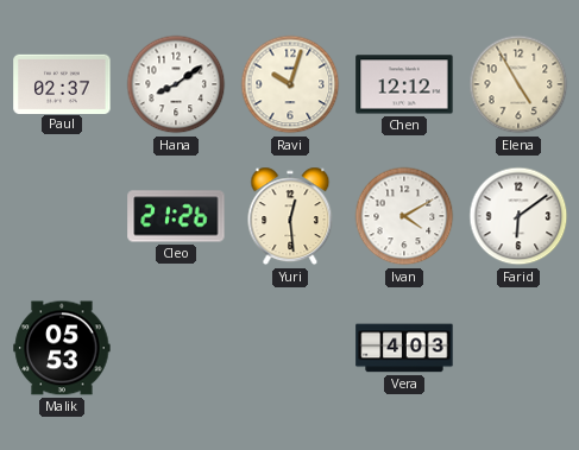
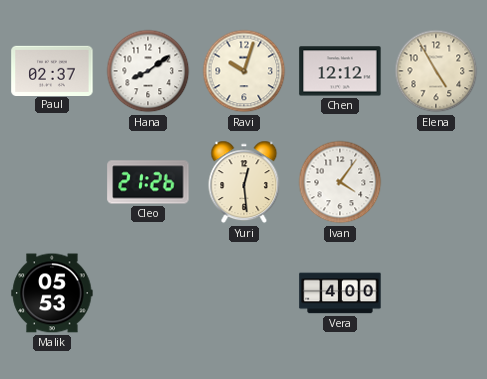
Ivan: 4:10 -> 4:06
Farid: 6:09 -> none
Vera: 4:03 -> 4:00
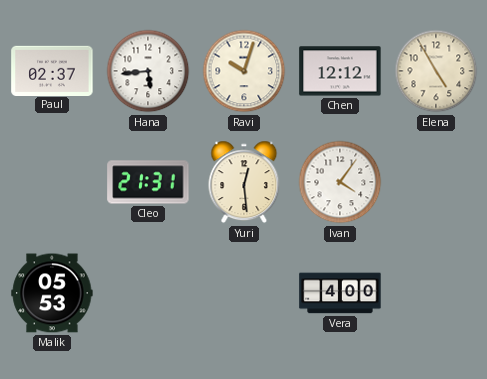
Hana: 8:09 -> 5:44
Cleo: 21:26 -> 21:31
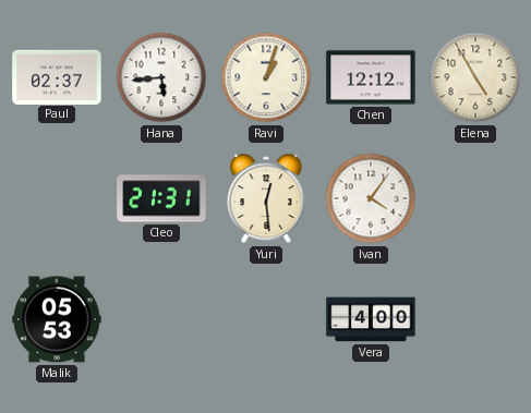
Ravi: 10:03 -> 1:03
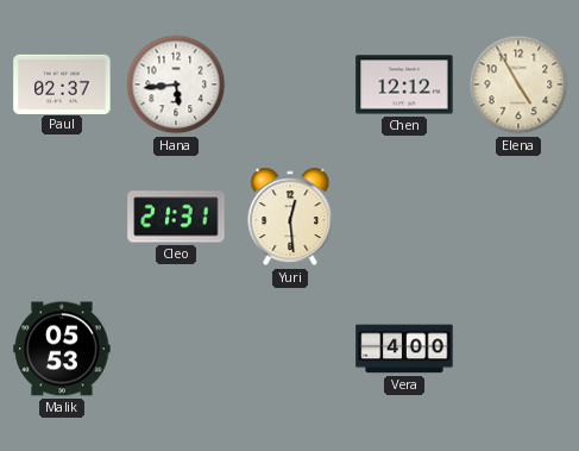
Ravi: 1:03 -> none
Ivan: 4:06 -> none
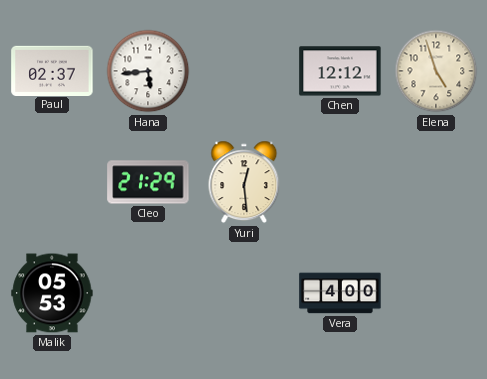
Elena: 4:55 -> 4:57
Cleo: 21:31 -> 21:29
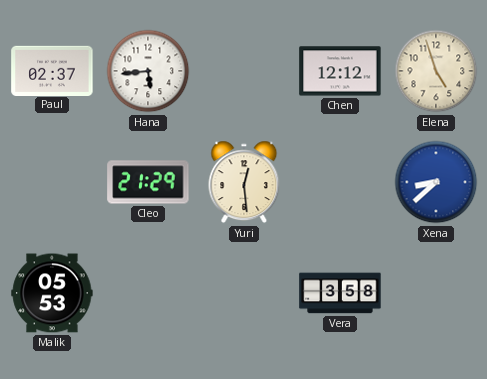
Xena: none -> 8:38
Vera: 4:00 -> 3:58
